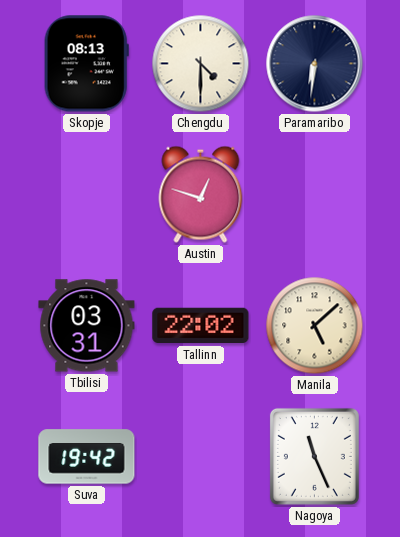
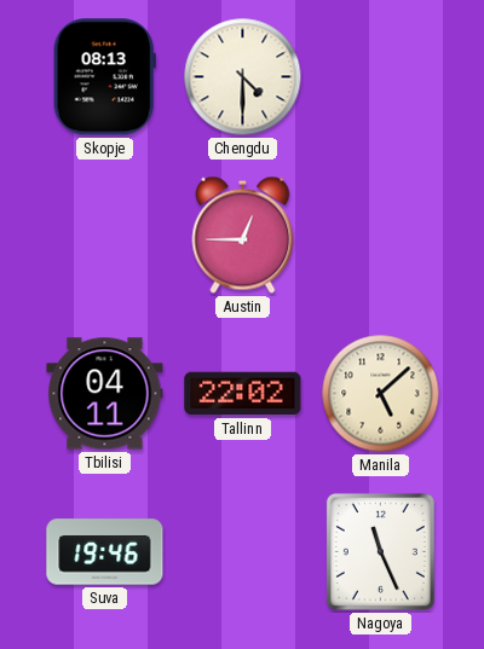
Paramaribo: 6:31 -> none
Austin: 12:48 -> 12:45
Tbilisi: 03:31 -> 04:11
Suva: 19:42 -> 19:46
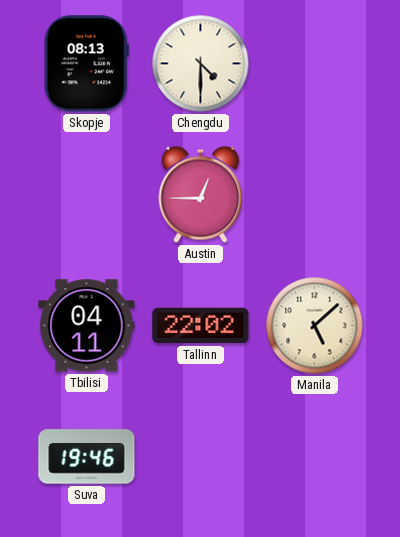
Nagoya: 11:26 -> none
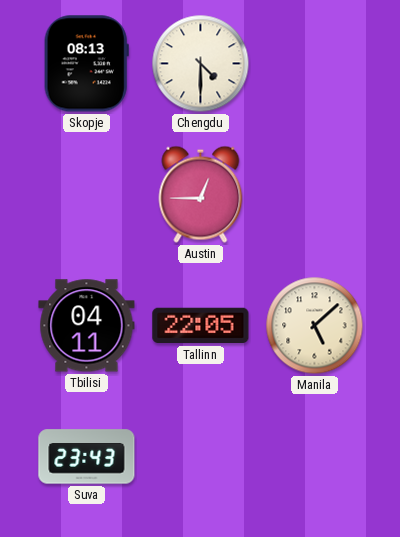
Tallinn: 22:02 -> 22:05
Suva: 19:46 -> 23:43
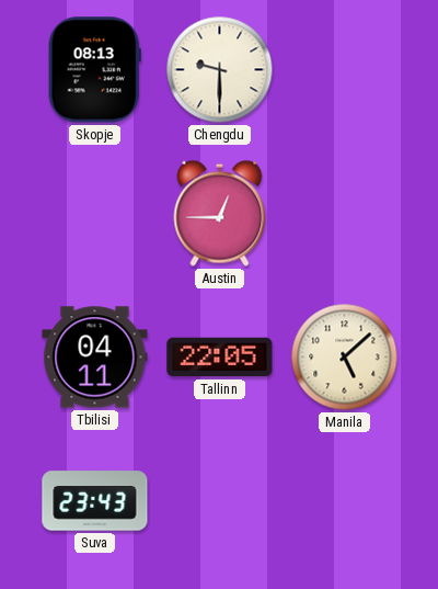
Chengdu: 4:30 -> 9:30
